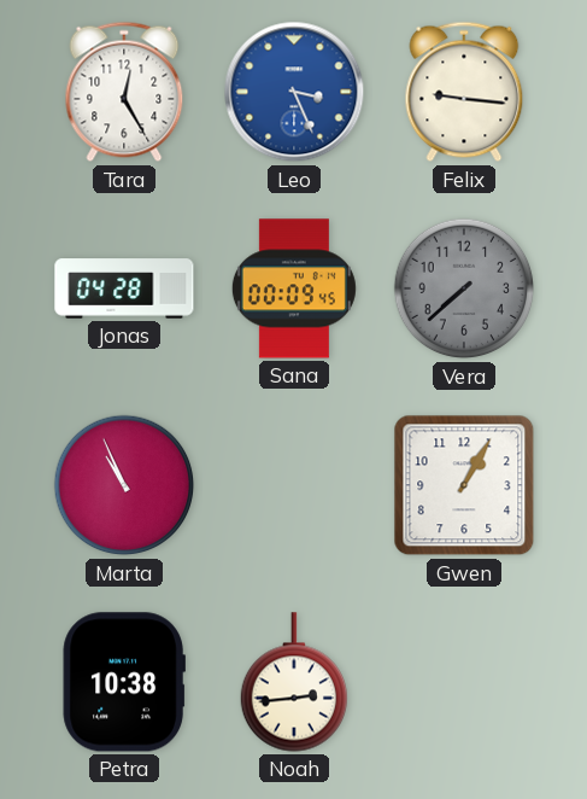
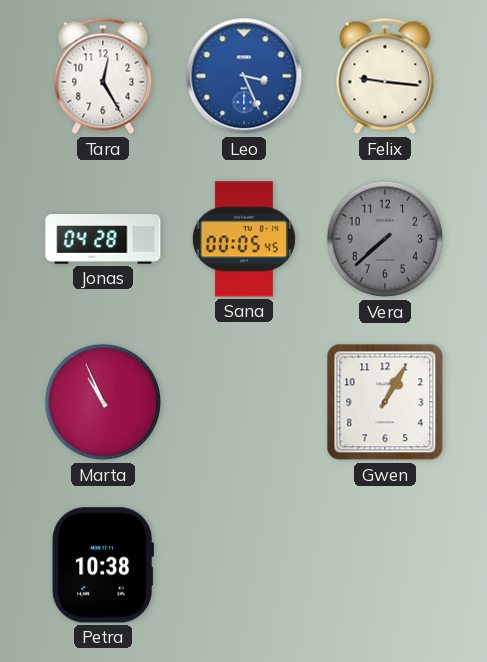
Sana: 00:09 -> 00:05
Noah: 2:44 -> none
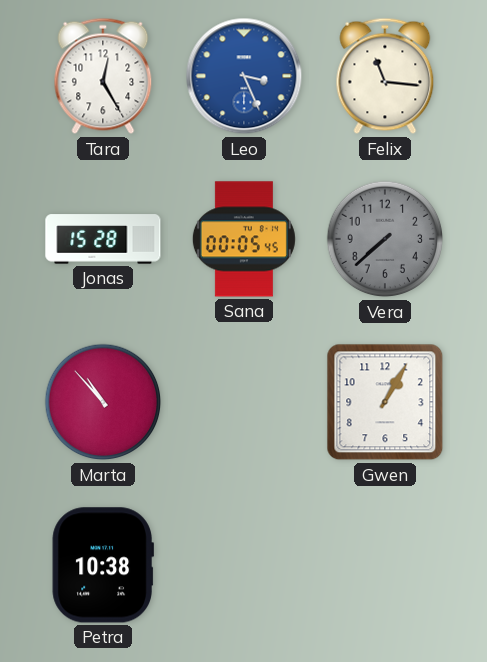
Felix: 9:16 -> 11:16
Jonas: 04:28 -> 15:28
Marta: 10:56 -> 10:53
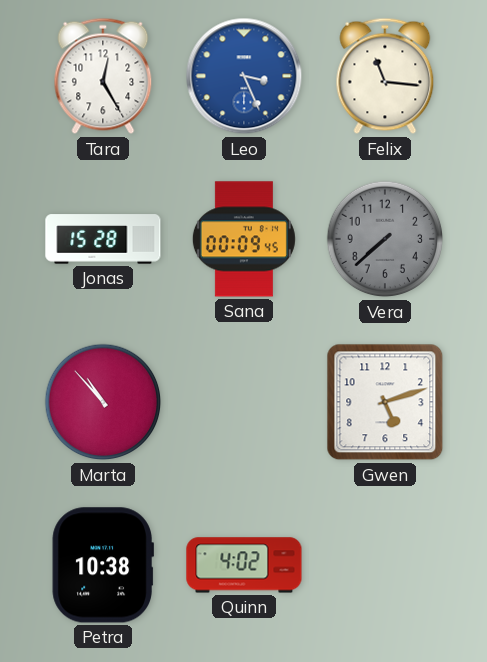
Sana: 00:05 -> 00:09
Gwen: 1:05 -> 5:12
Quinn: none -> 4:02
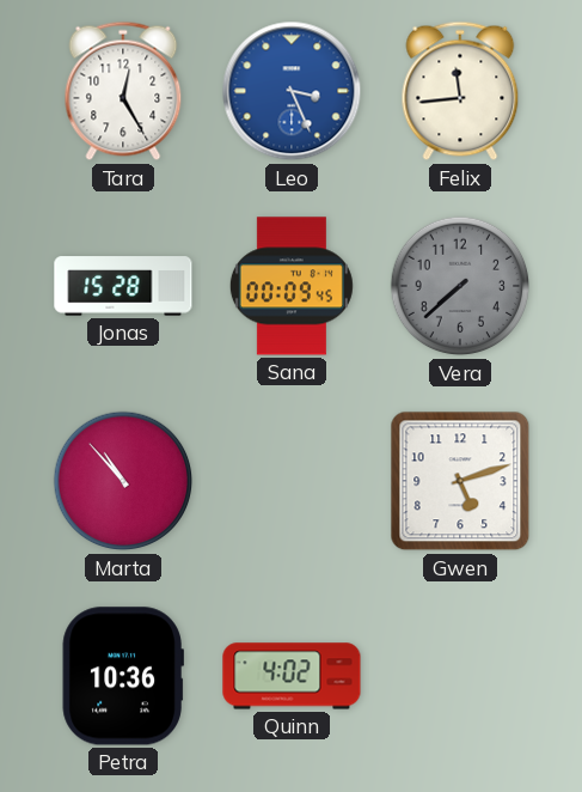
Felix: 11:16 -> 11:44
Petra: 10:38 -> 10:36
